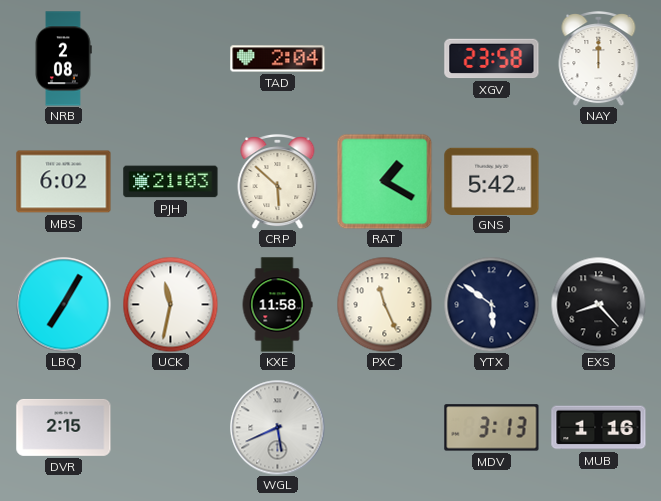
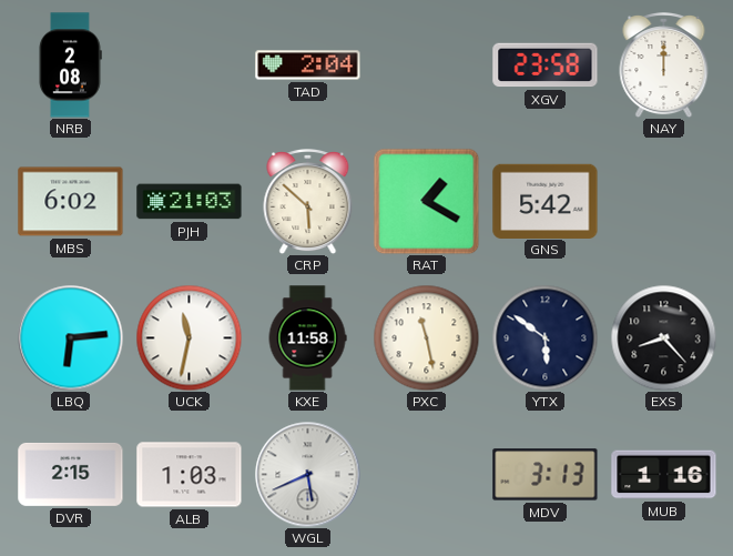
LBQ: 7:05 -> 6:14
PXC: 11:26 -> 11:28
ALB: none -> 1:03
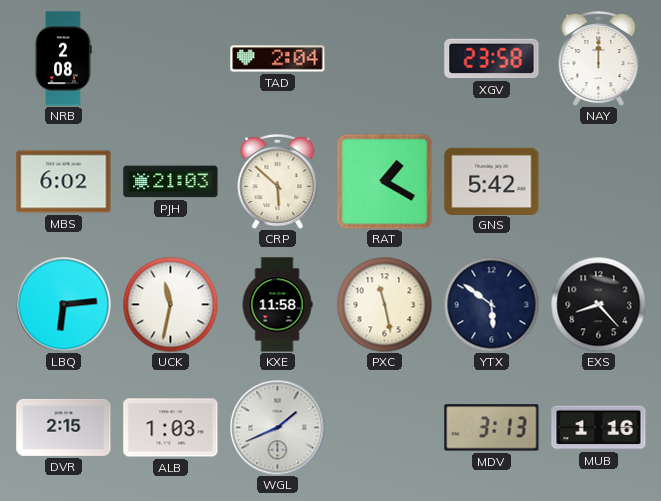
WGL: 5:41 -> 1:41
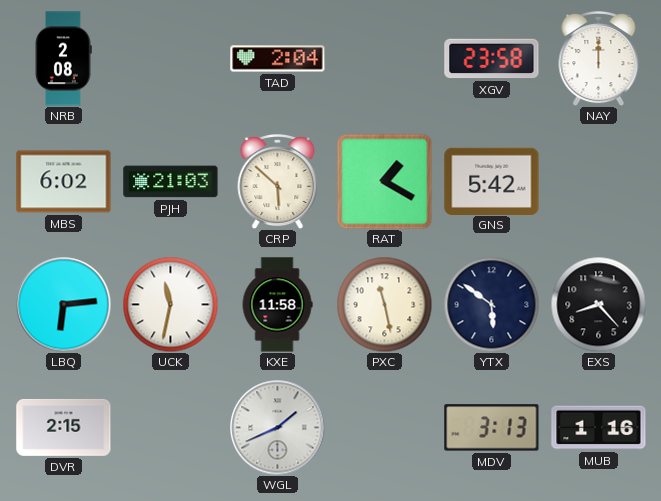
ALB: 1:03 -> none
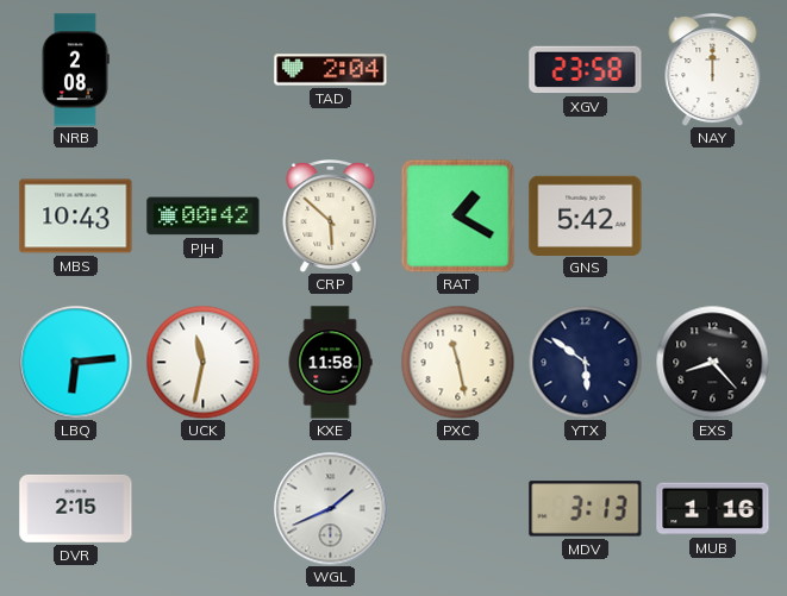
MBS: 6:02 -> 10:43
PJH: 21:03 -> 00:42
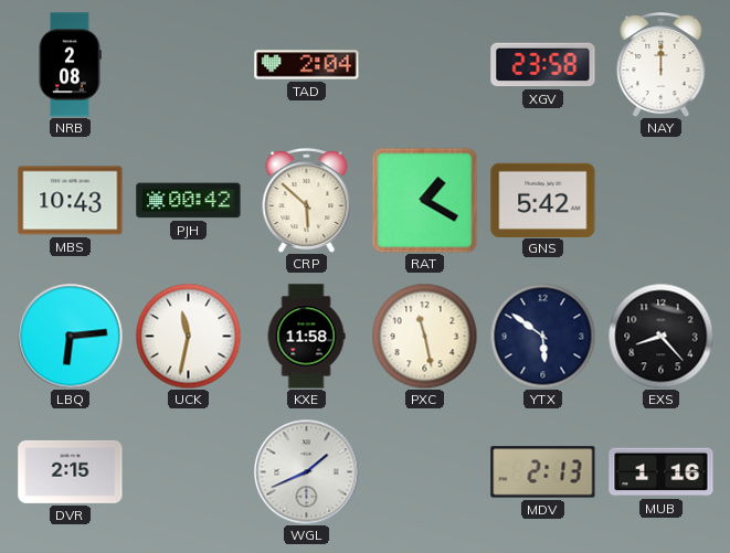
MDV: 3:13 -> 2:13
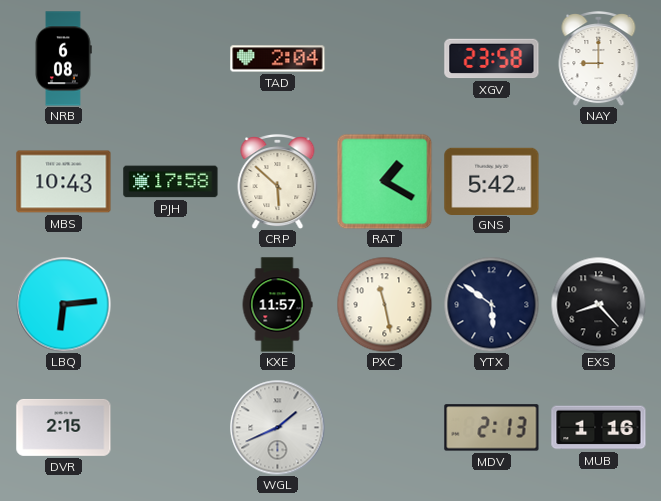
NRB: 2:08 -> 6:08
NAY: 12:00 -> 9:00
PJH: 00:42 -> 17:58
UCK: 11:32 -> none
KXE: 11:58 -> 11:57
